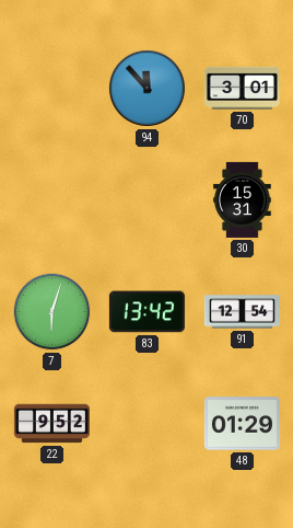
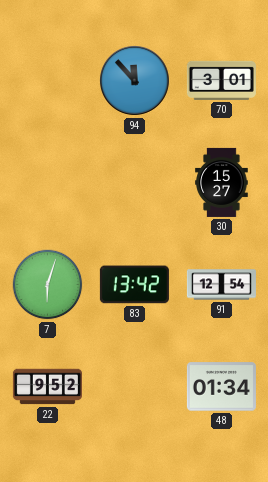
30: 15:31 -> 15:27
48: 01:29 -> 01:34
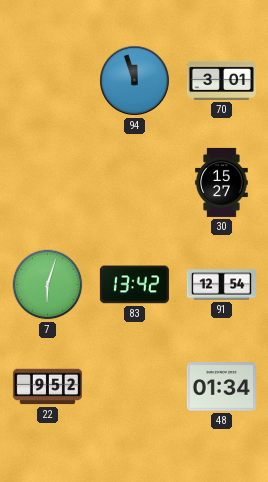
94: 11:53 -> 11:57
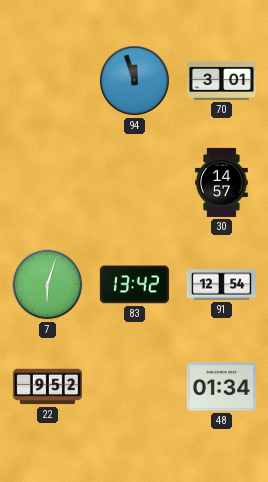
30: 15:27 -> 14:57
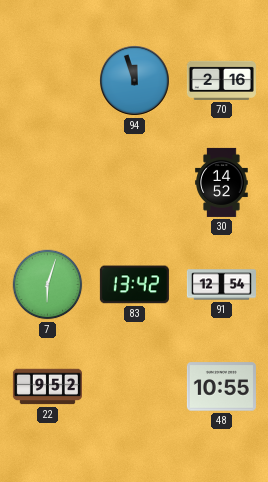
70: 3:01 -> 2:16
30: 14:57 -> 14:52
48: 01:34 -> 10:55
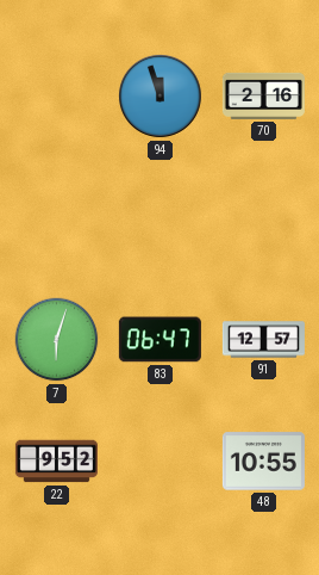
30: 14:52 -> none
83: 13:42 -> 06:47
91: 12:54 -> 12:57
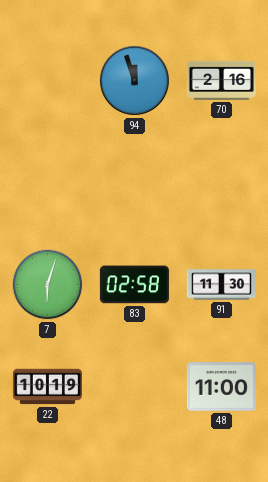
83: 06:47 -> 02:58
91: 12:57 -> 11:30
22: 9:52 -> 10:19
48: 10:55 -> 11:00
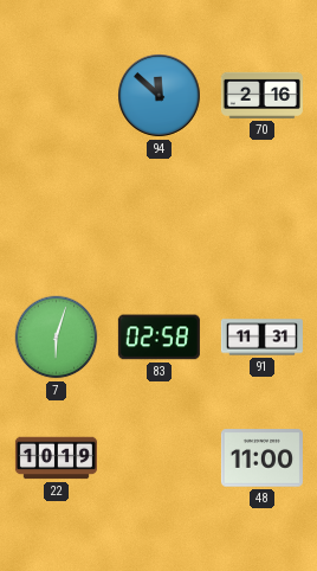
94: 11:57 -> 11:52
91: 11:30 -> 11:31
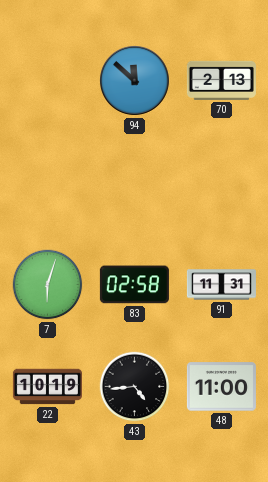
70: 2:16 -> 2:13
43: none -> 4:44
